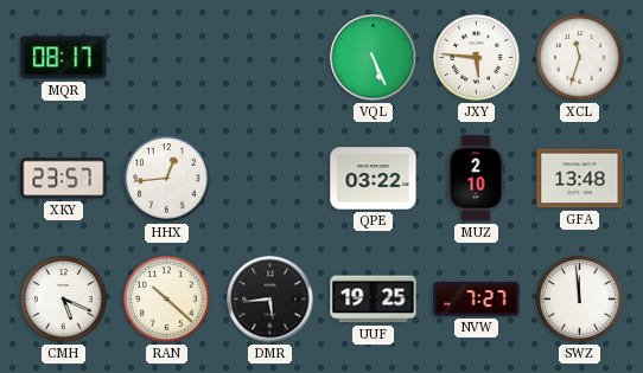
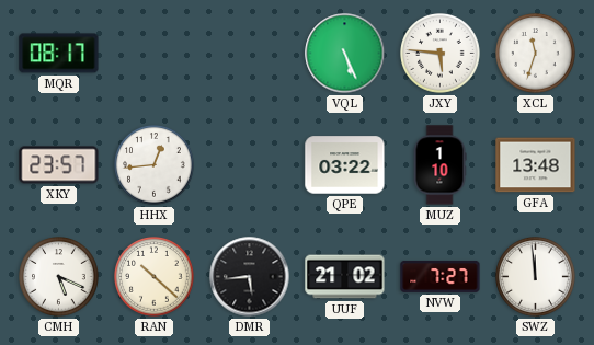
MUZ: 2:10 -> 1:10
UUF: 19:25 -> 21:02
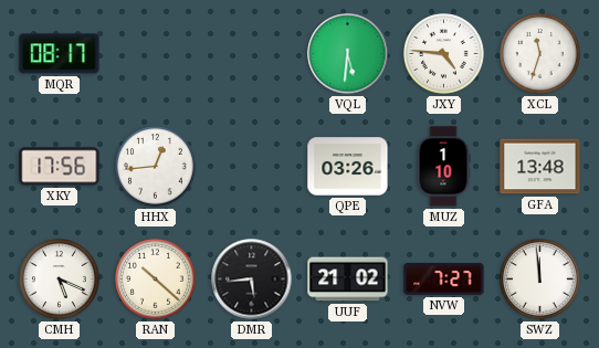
VQL: 5:26 -> 5:31
JXY: 5:46 -> 4:46
XKY: 23:57 -> 17:56
QPE: 03:22 -> 03:26
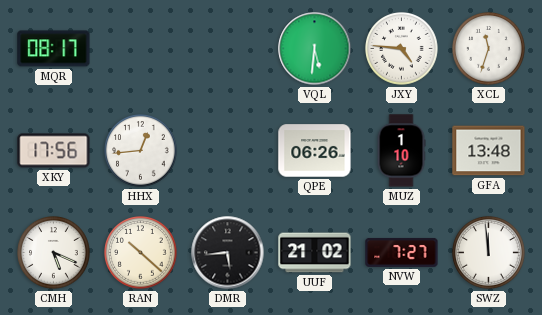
QPE: 03:26 -> 06:26
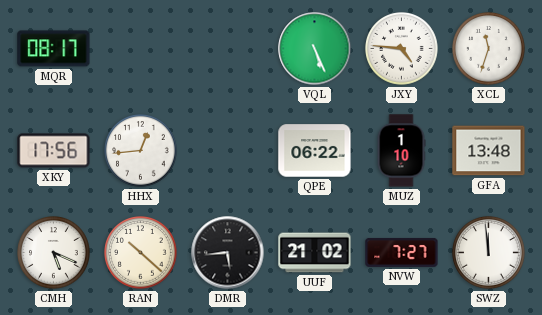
VQL: 5:31 -> 5:26
QPE: 06:26 -> 06:22
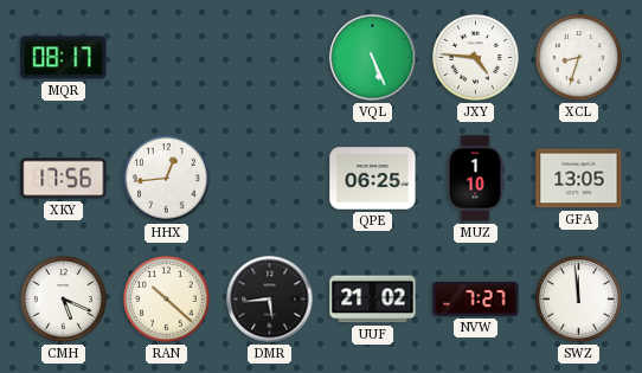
XCL: 11:33 -> 8:33
QPE: 06:22 -> 06:25
GFA: 13:48 -> 13:05
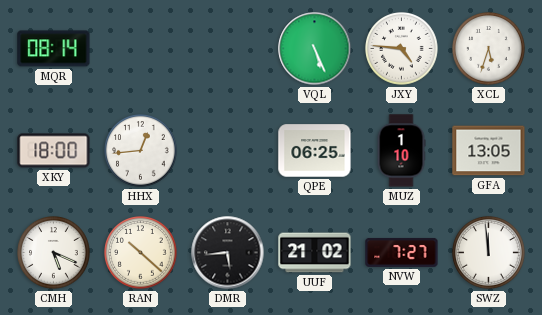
MQR: 08:17 -> 08:14
XCL: 8:33 -> 5:33
XKY: 17:56 -> 18:00
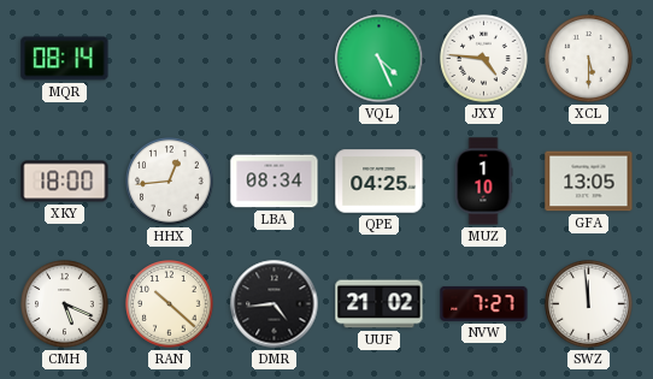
VQL: 5:26 -> 4:26
XCL: 5:33 -> 5:30
LBA: none -> 08:34
QPE: 06:25 -> 04:25
DMR: 5:44 -> 4:44
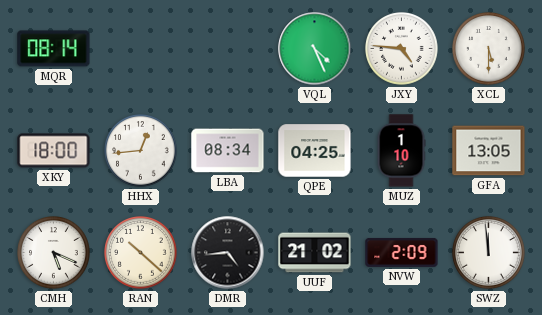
NVW: 7:27 -> 2:09
